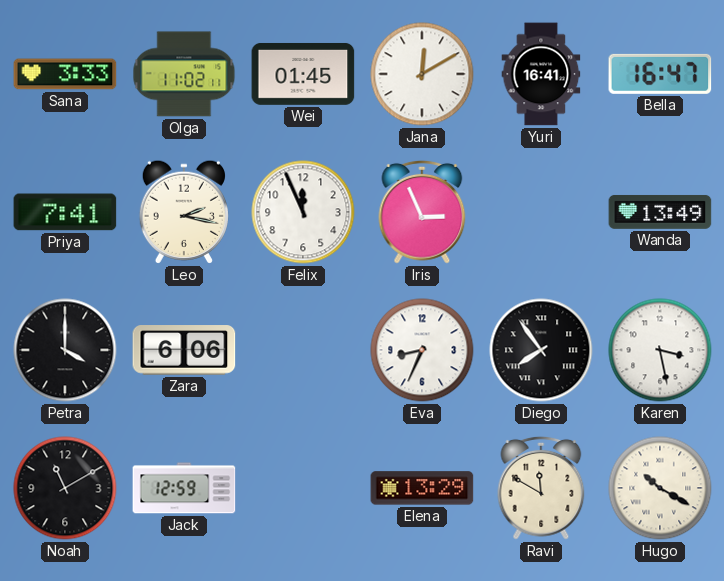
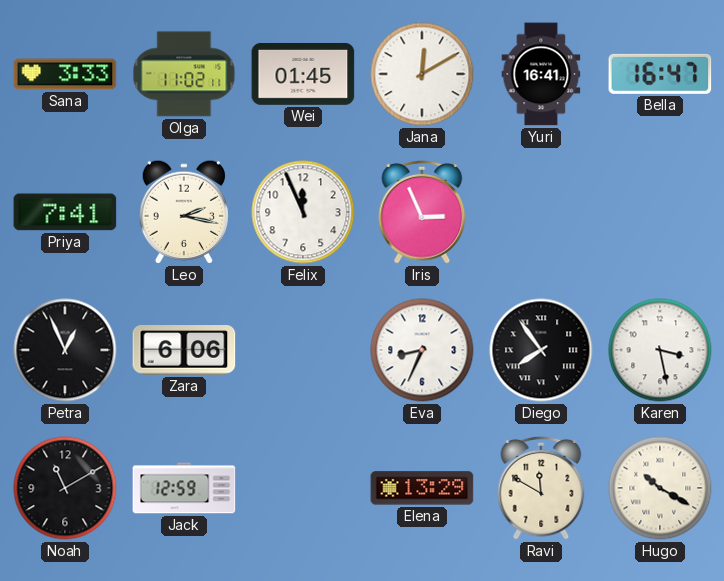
Wanda: 13:49 -> none
Petra: 4:00 -> 12:56
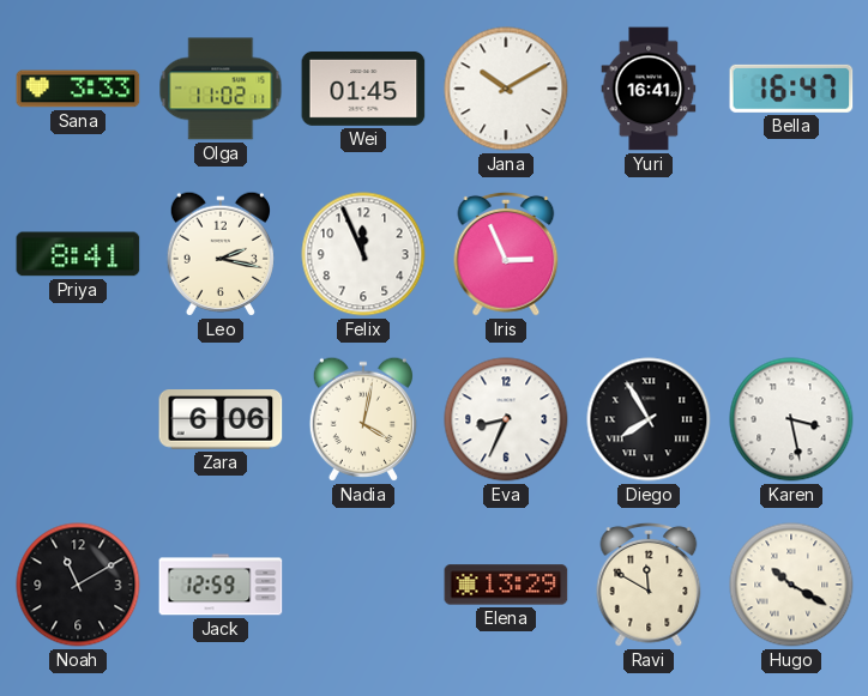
Jana: 12:10 -> 10:10
Priya: 7:41 -> 8:41
Petra: 12:56 -> none
Nadia: none -> 4:02
Diego: 7:54 -> 7:55
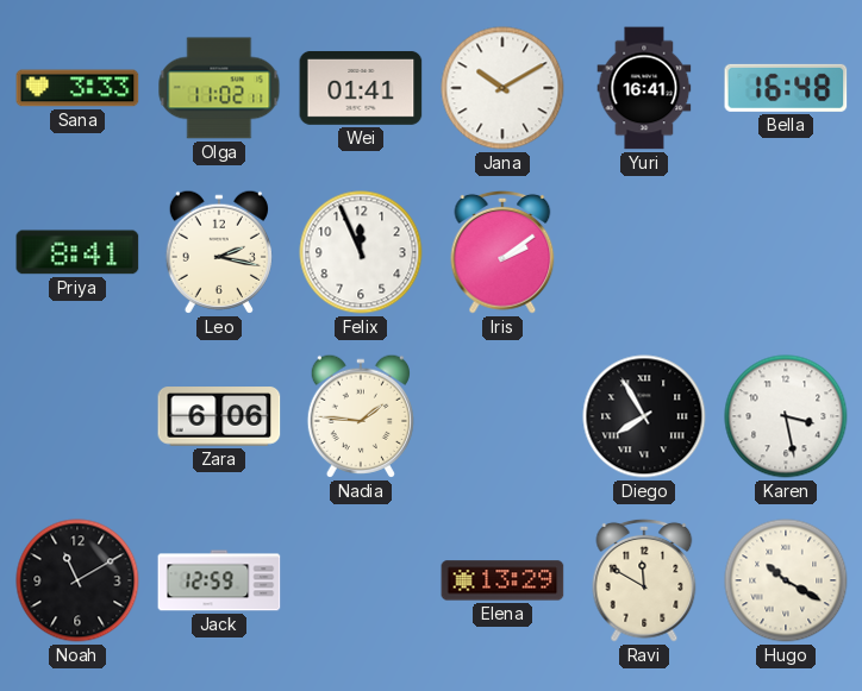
Wei: 01:45 -> 01:41
Bella: 16:47 -> 16:48
Iris: 2:56 -> 2:09
Nadia: 4:02 -> 1:46
Eva: 8:34 -> none
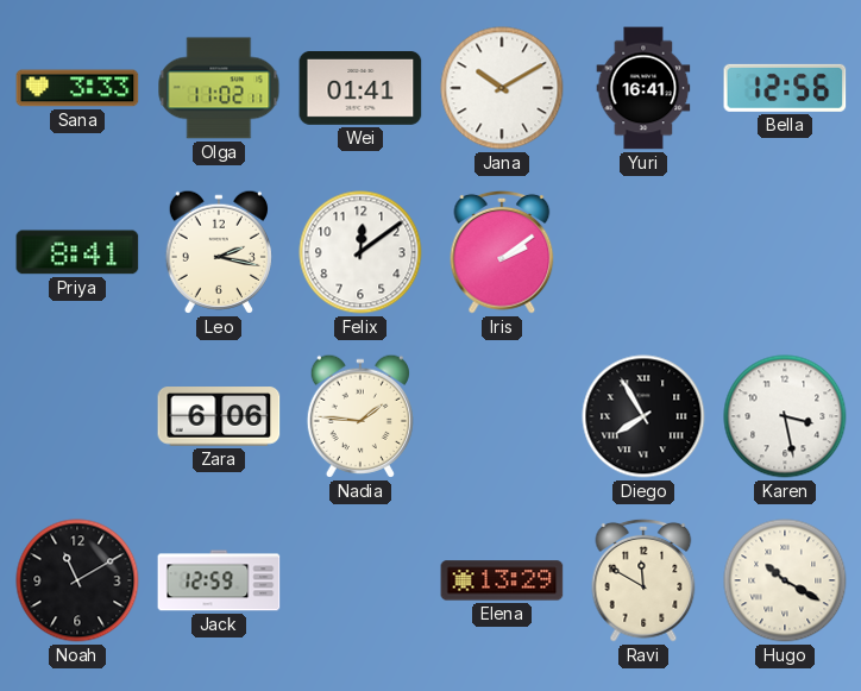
Bella: 16:48 -> 12:56
Felix: 11:56 -> 12:09
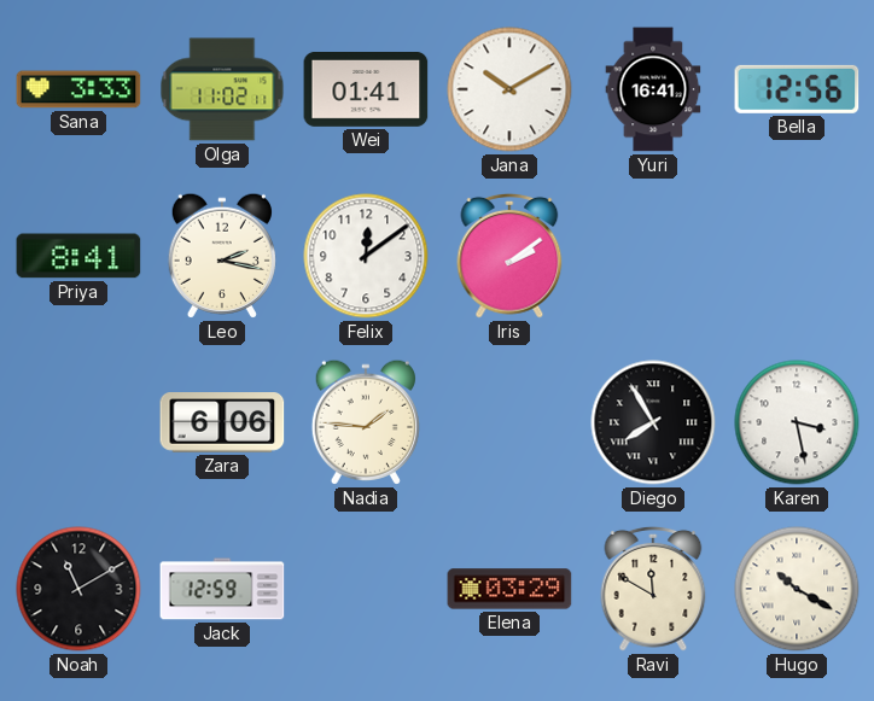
Elena: 13:29 -> 03:29
